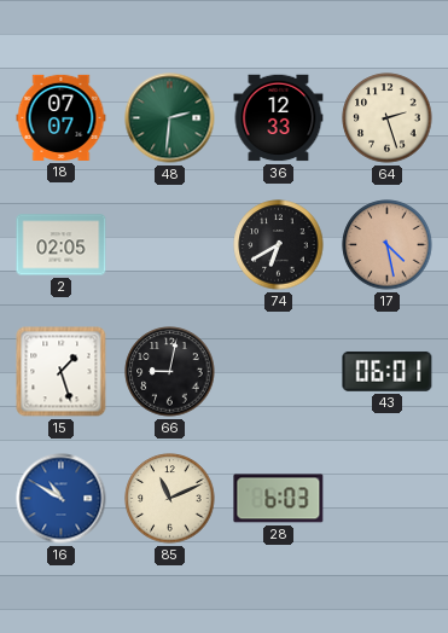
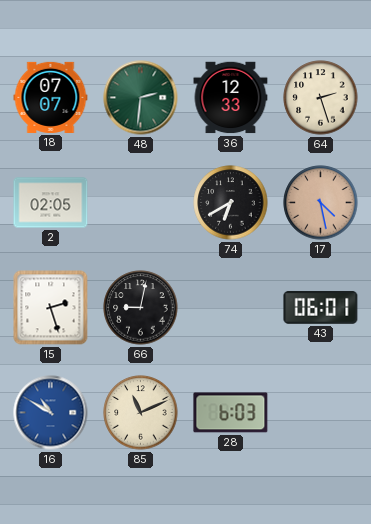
15: 1:27 -> 2:27
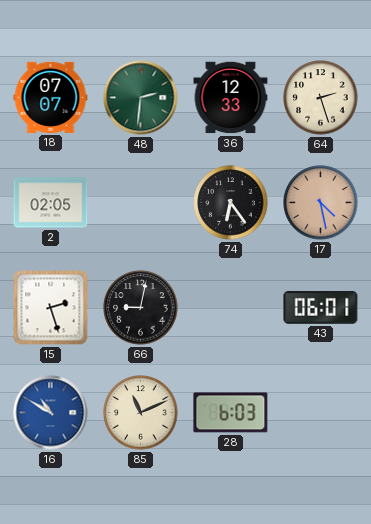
74: 6:40 -> 6:24
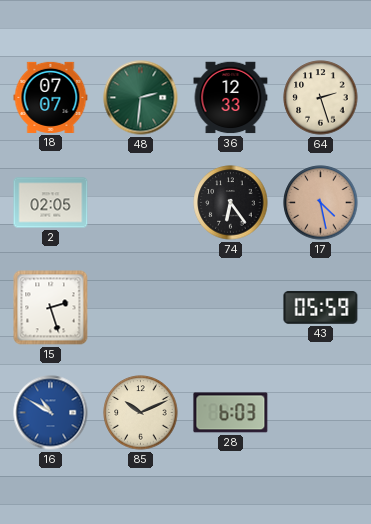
66: 9:02 -> none
43: 06:01 -> 05:59
85: 11:11 -> 10:11
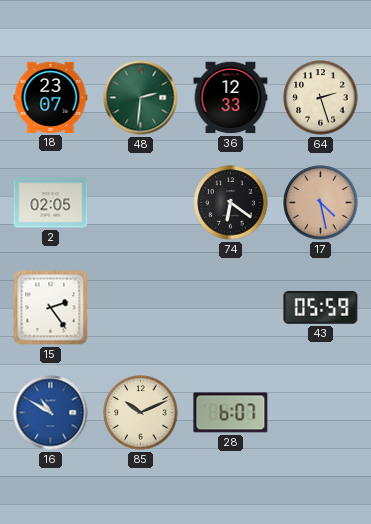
18: 07:07 -> 23:07
74: 6:24 -> 6:21
15: 2:27 -> 2:24
28: 6:03 -> 6:07
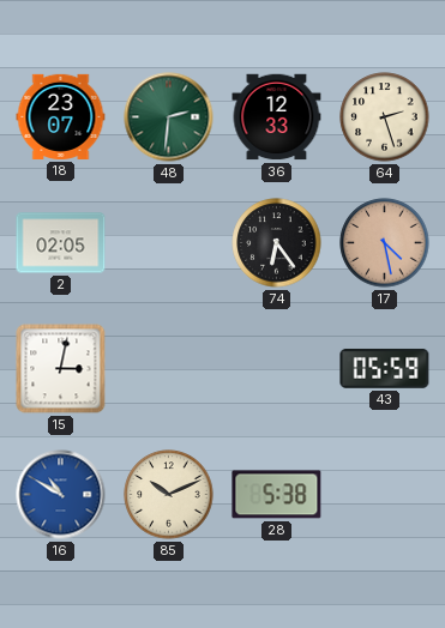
74: 6:21 -> 6:24
15: 2:24 -> 3:02
28: 6:07 -> 5:38
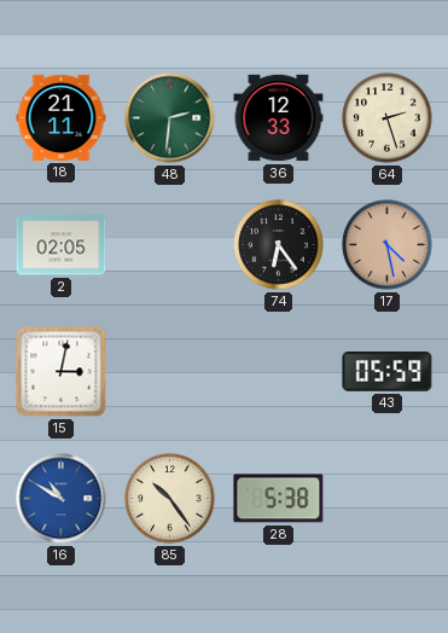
18: 23:07 -> 21:11
85: 10:11 -> 10:24
